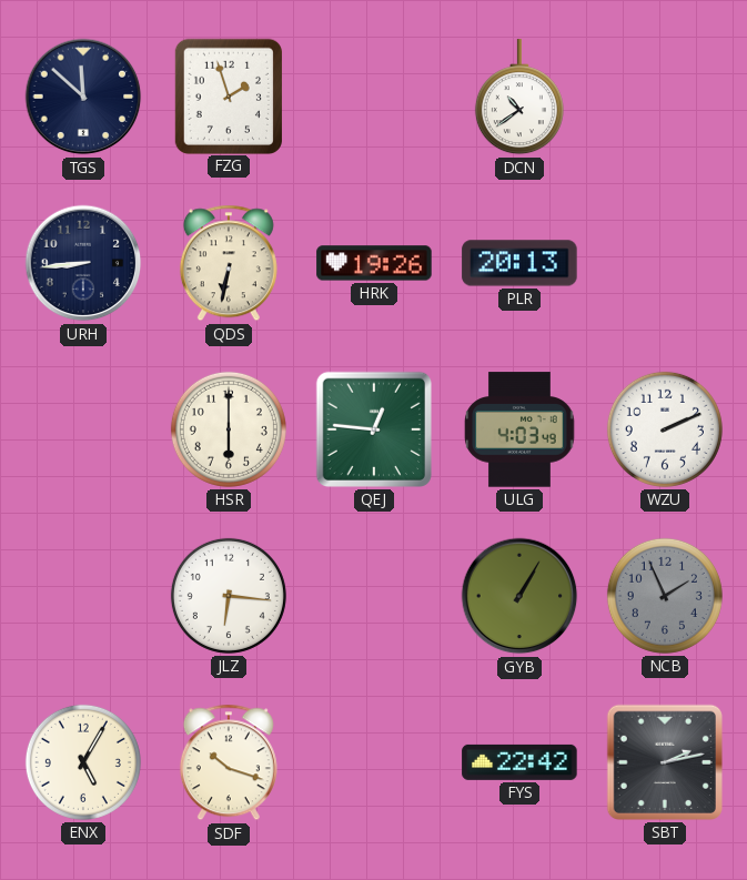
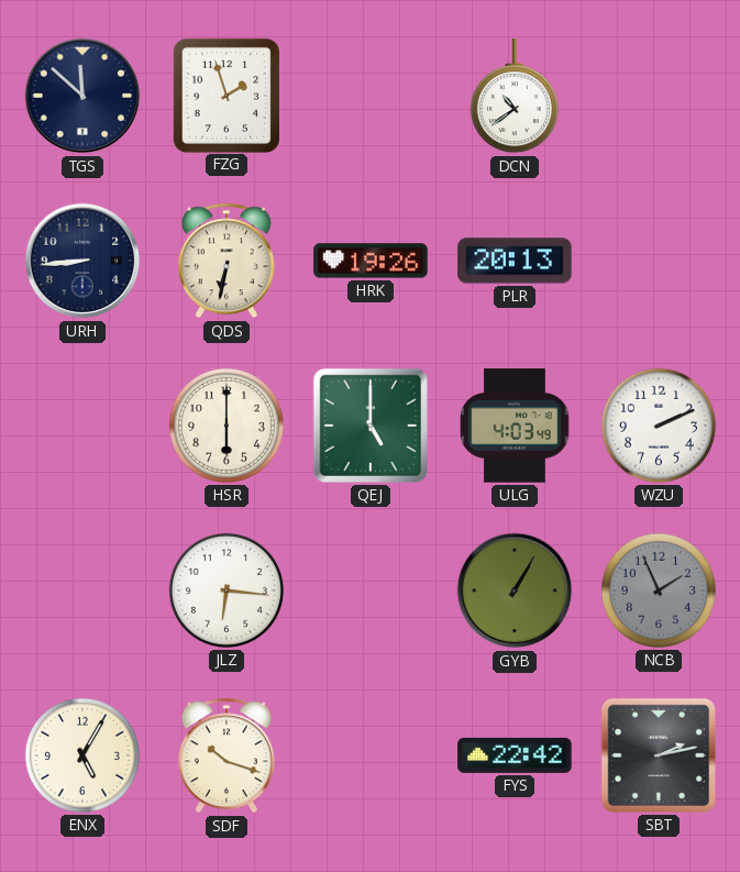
QEJ: 12:46 -> 5:00
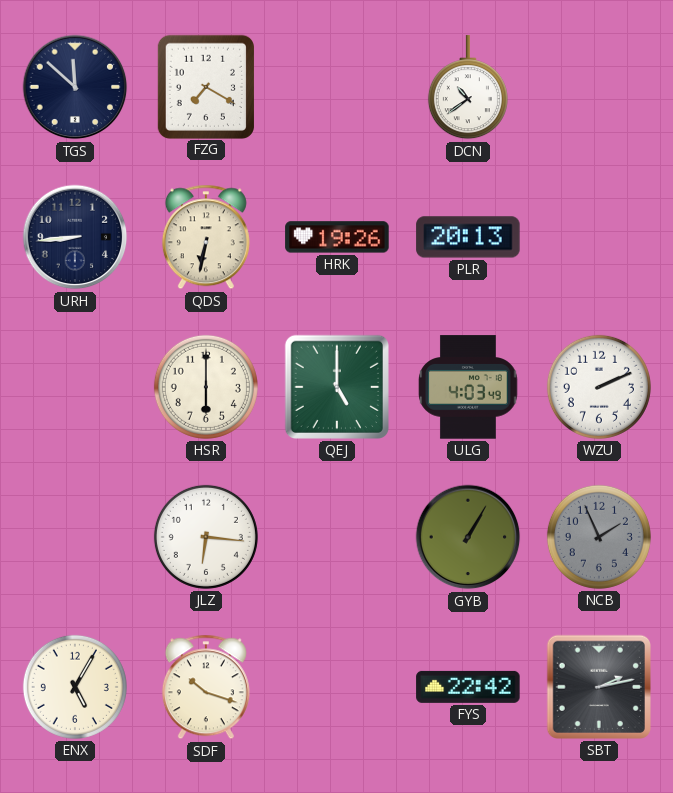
FZG: 1:57 -> 7:20
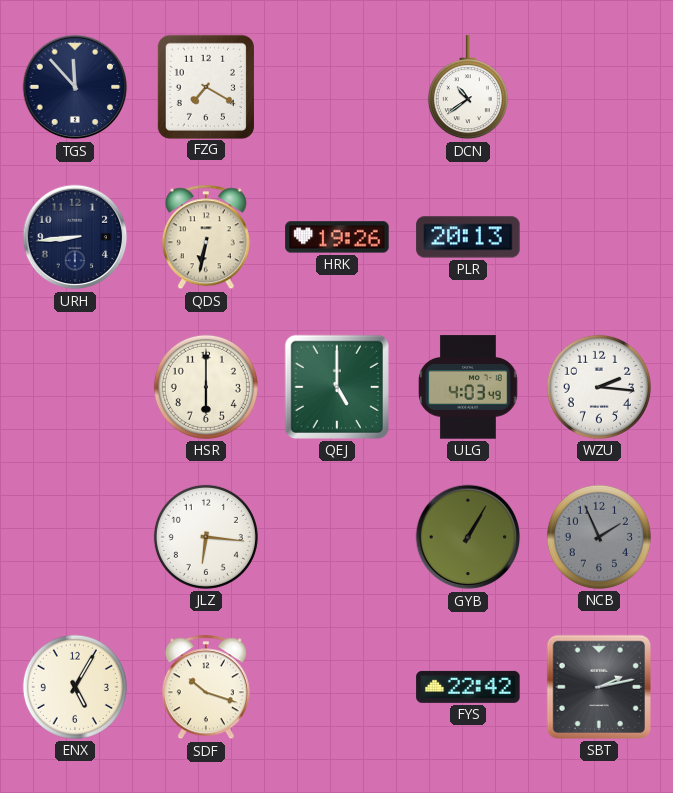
TGS: 11:52 -> 11:53
WZU: 2:11 -> 2:16
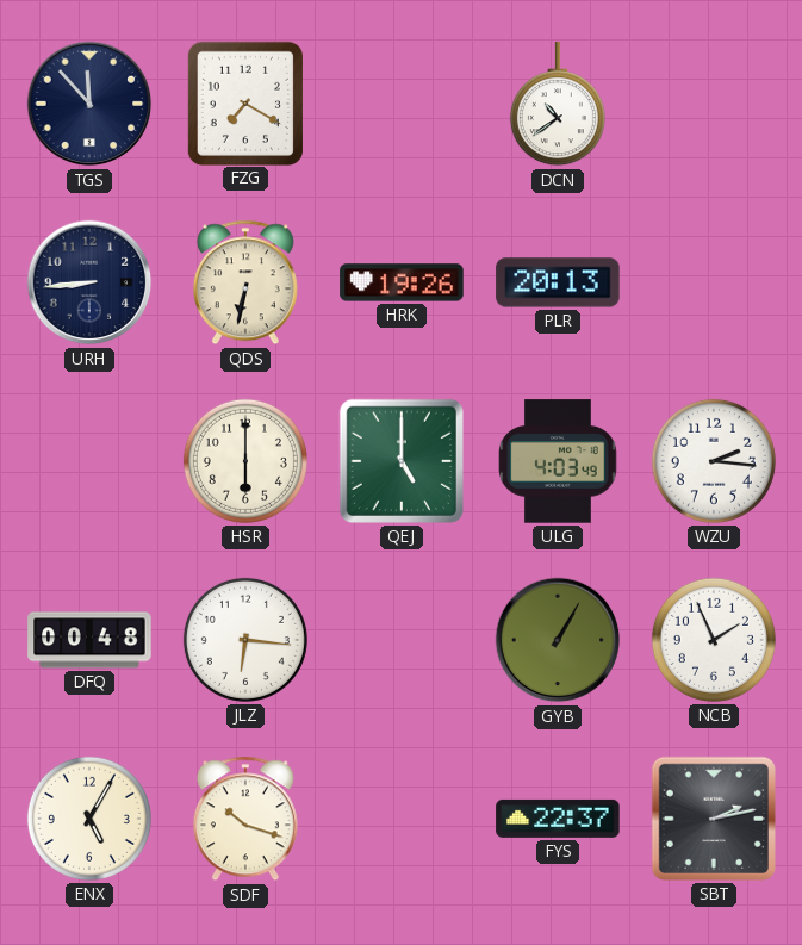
DFQ: none -> 00:48
NCB dial: grey -> white
FYS: 22:42 -> 22:37
